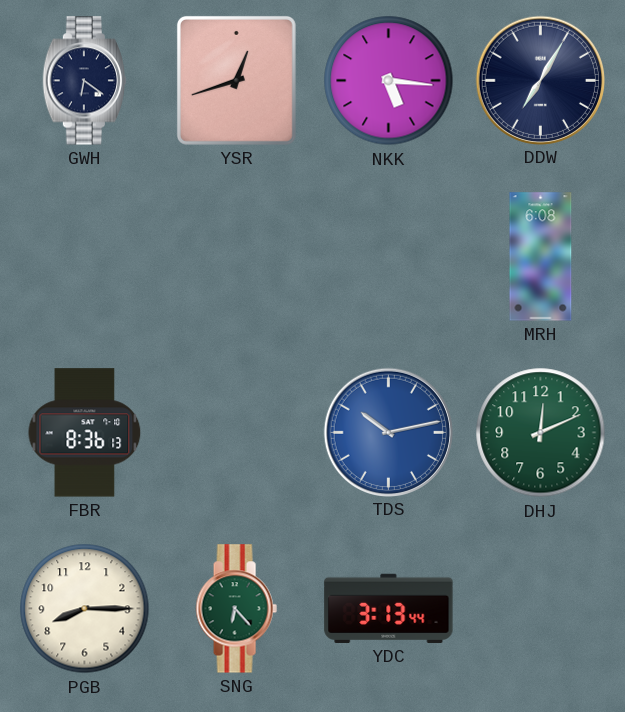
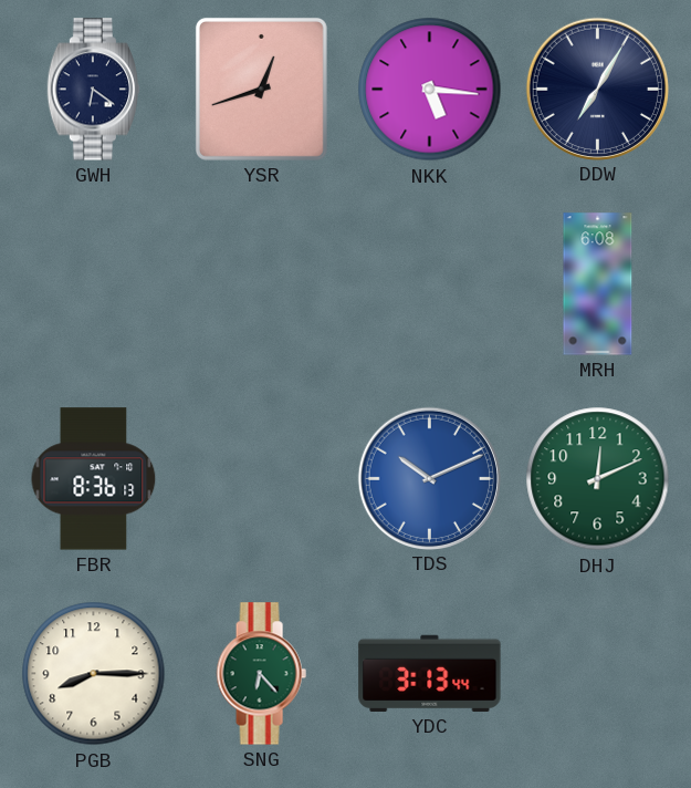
TDS: 10:13 -> 10:11
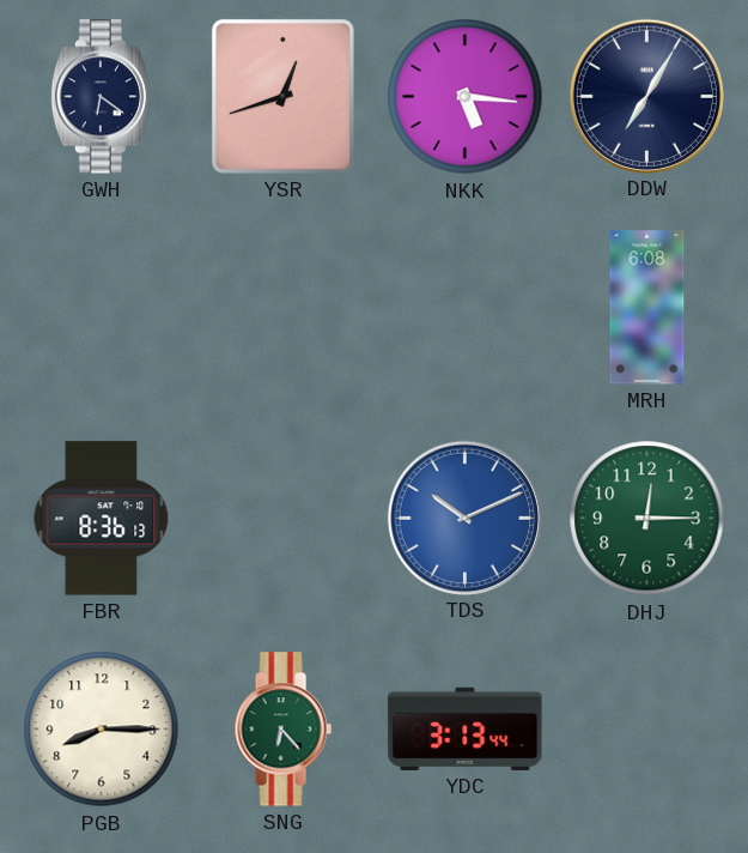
DHJ: 12:11 -> 12:15
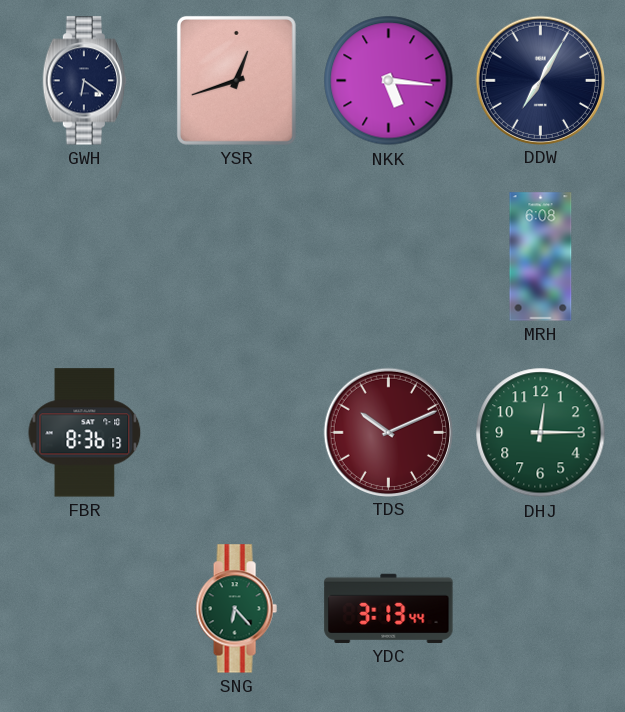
TDS dial: blue -> burgundy
PGB: 8:15 -> none
